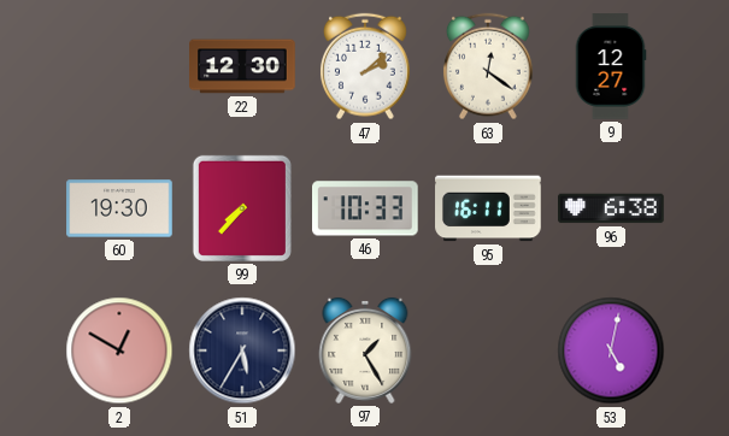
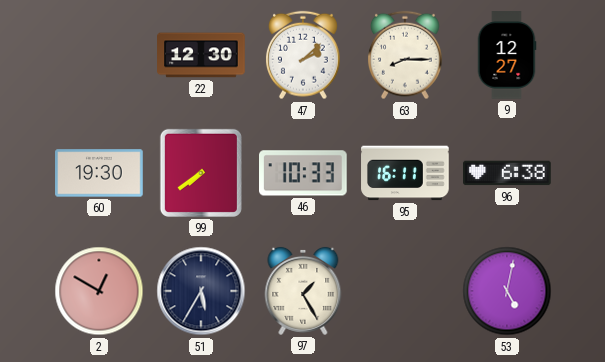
63: 12:21 -> 8:15
99: 7:37 -> 7:39
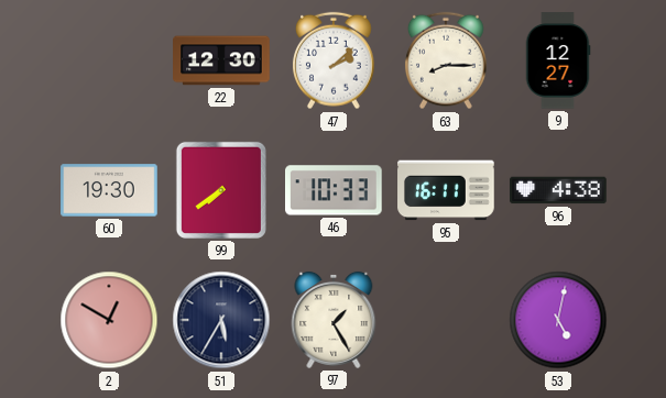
96: 6:38 -> 4:38
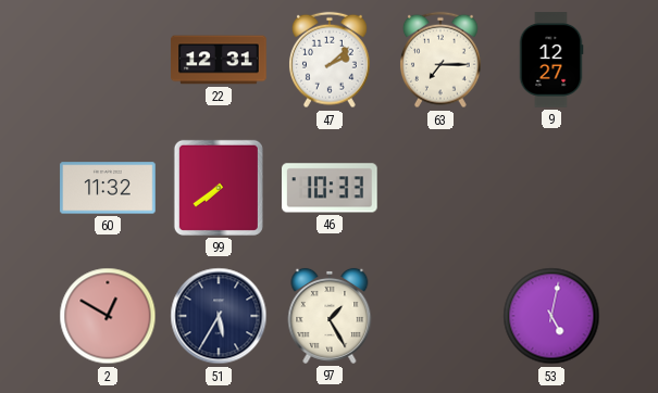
22: 12:30 -> 12:31
63: 8:15 -> 7:15
60: 19:30 -> 11:32
95: 16:11 -> none
96: 4:38 -> none
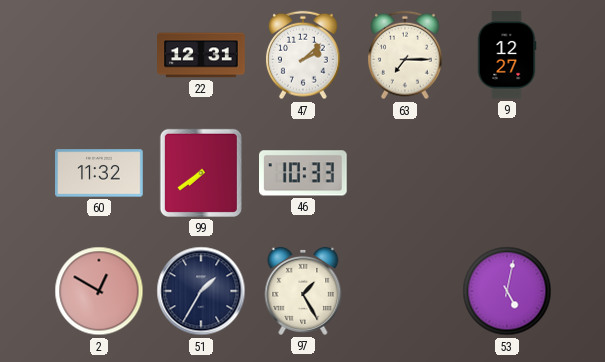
51: 5:35 -> 1:35
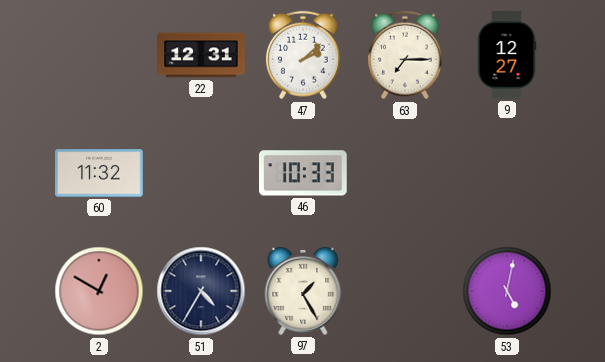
99: 7:39 -> none
51: 1:35 -> 4:35
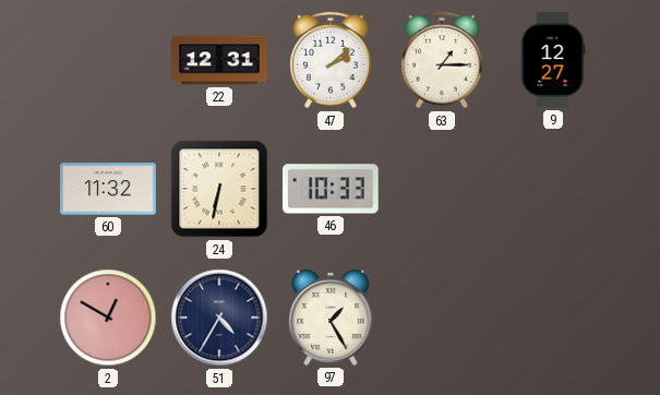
63: 7:15 -> 1:15
24: none -> 6:32
53: 5:02 -> none
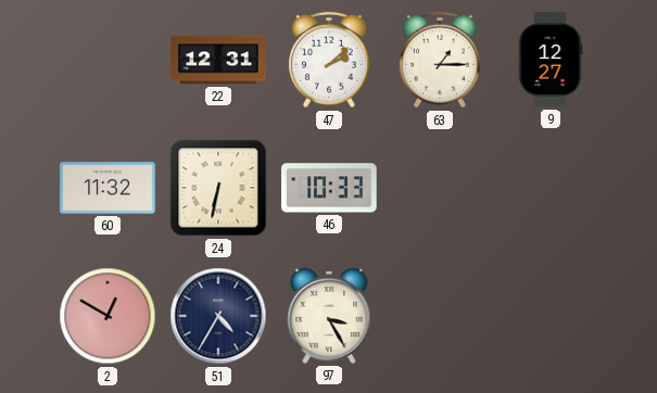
97: 1:25 -> 3:25
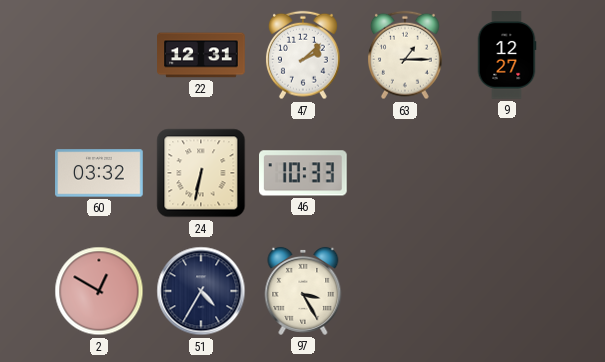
60: 11:32 -> 03:32
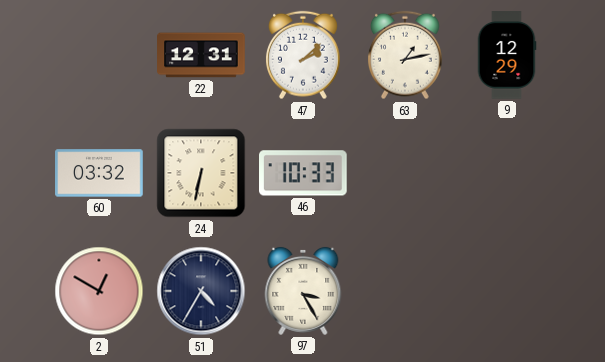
63: 1:15 -> 1:13
9: 12:27 -> 12:29
